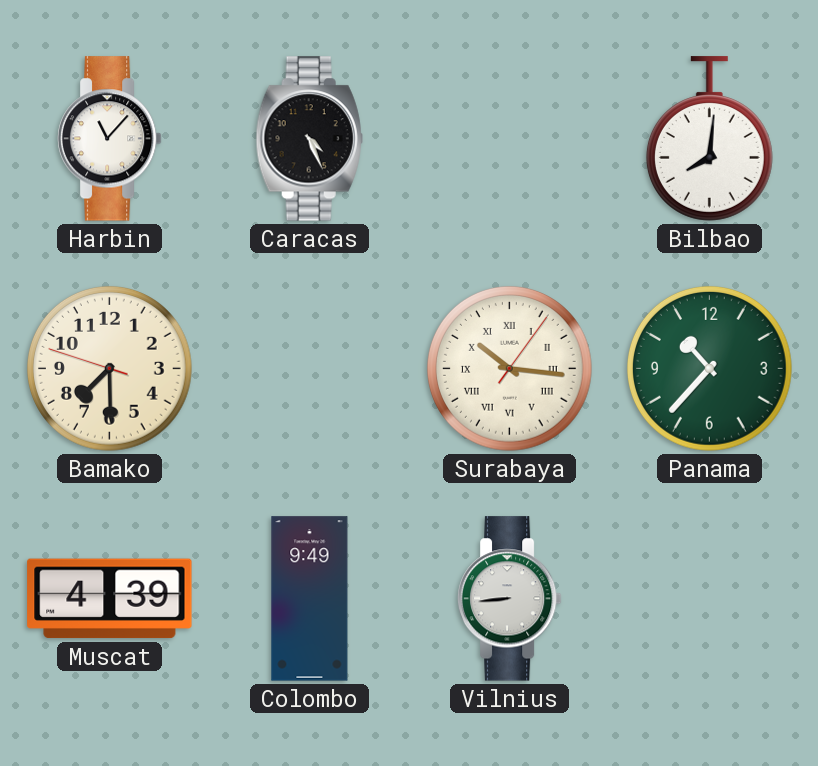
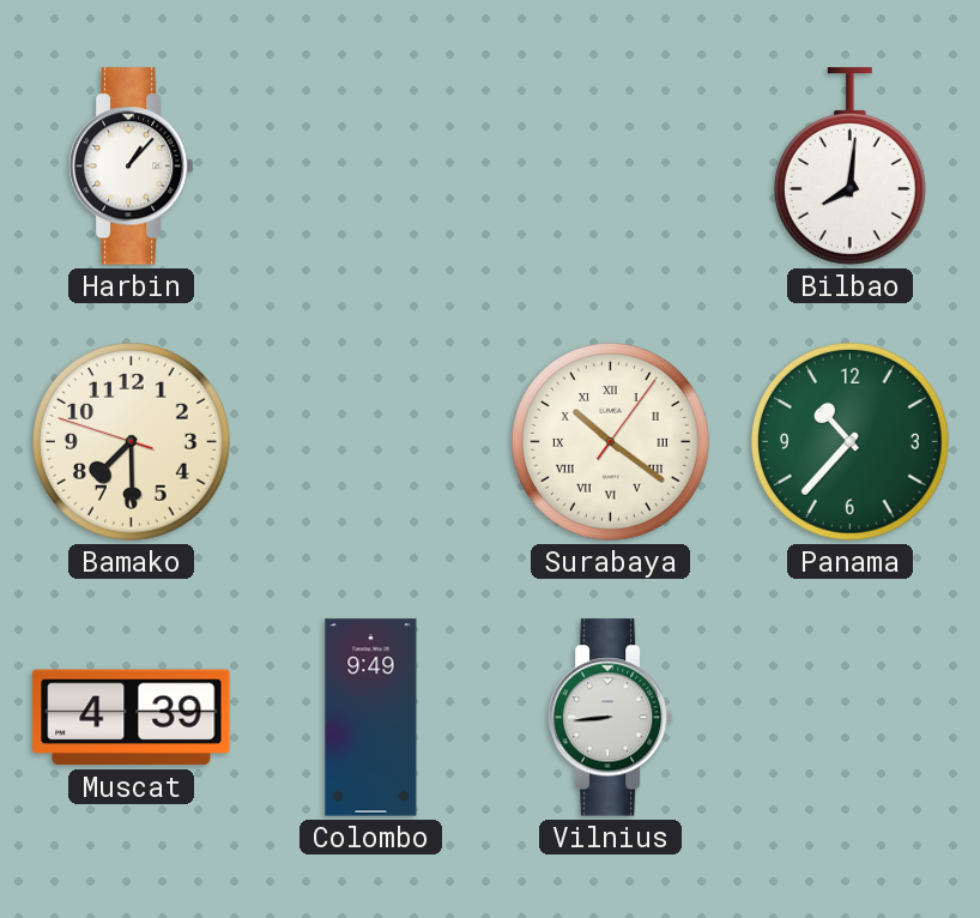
Harbin: 11:07 -> 1:07
Caracas: 4:26 -> none
Surabaya: 10:16 -> 10:21
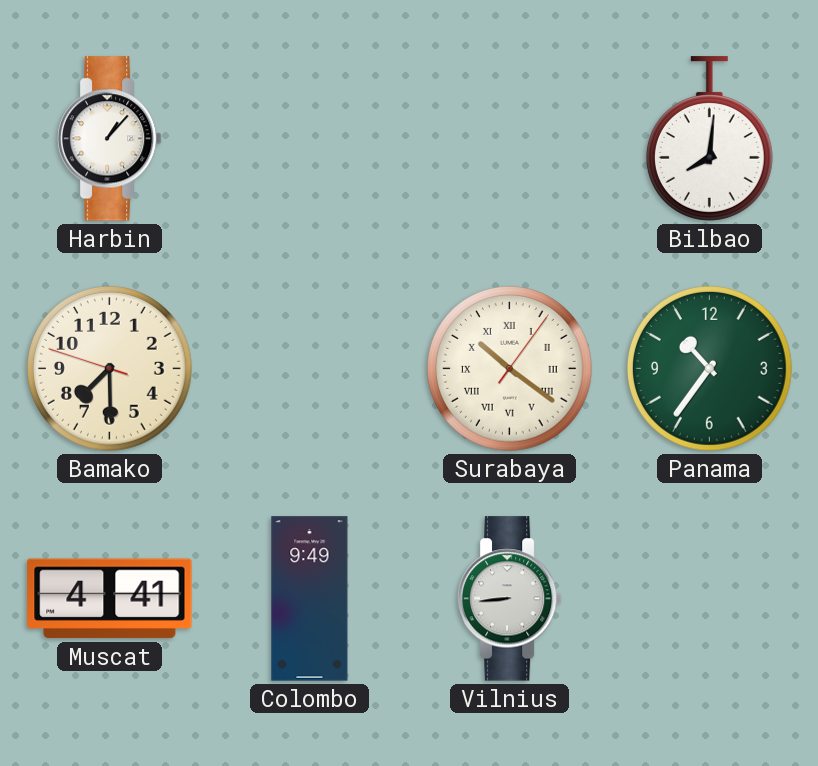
Panama: 10:37 -> 10:36
Muscat: 4:39 -> 4:41
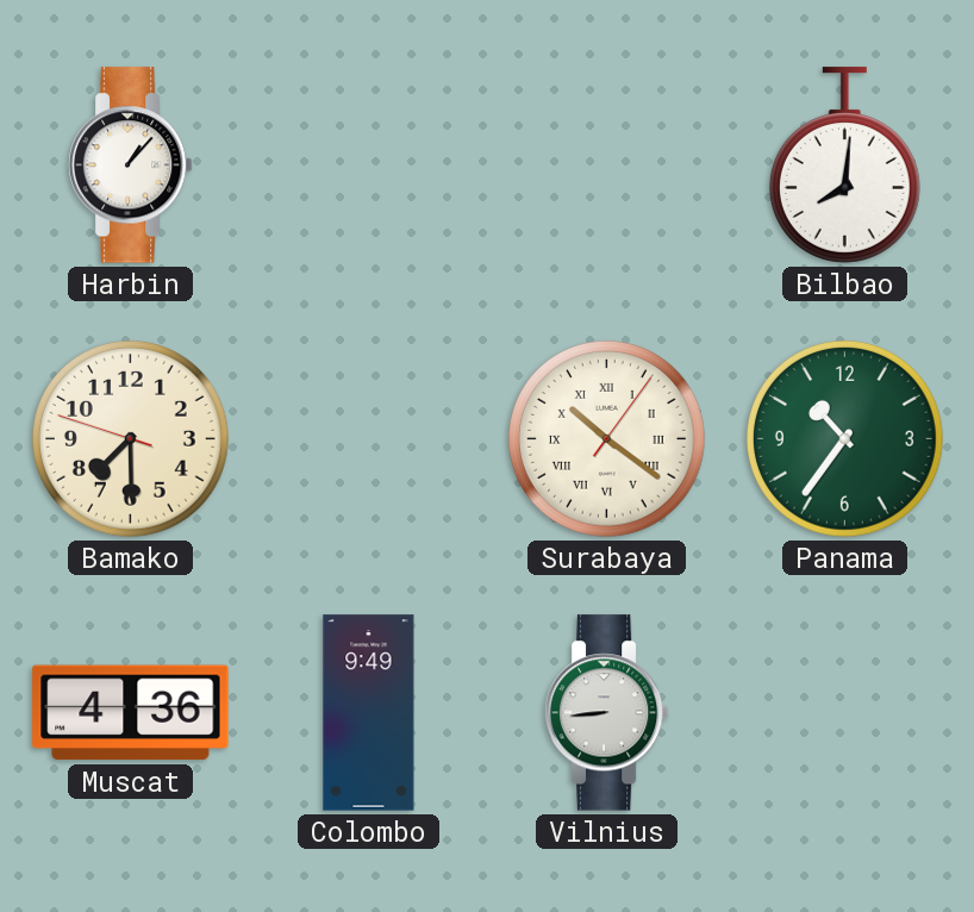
Muscat: 4:41 -> 4:36
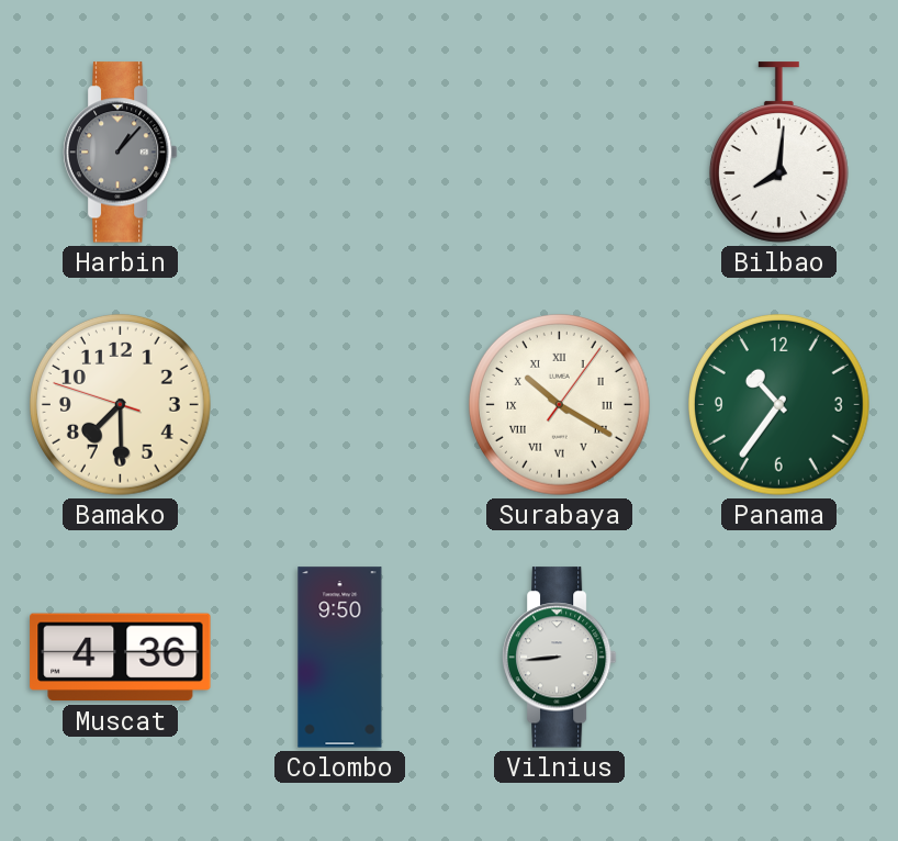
Harbin dial: white -> grey
Surabaya: 10:21 -> 10:20
Colombo: 9:49 -> 9:50
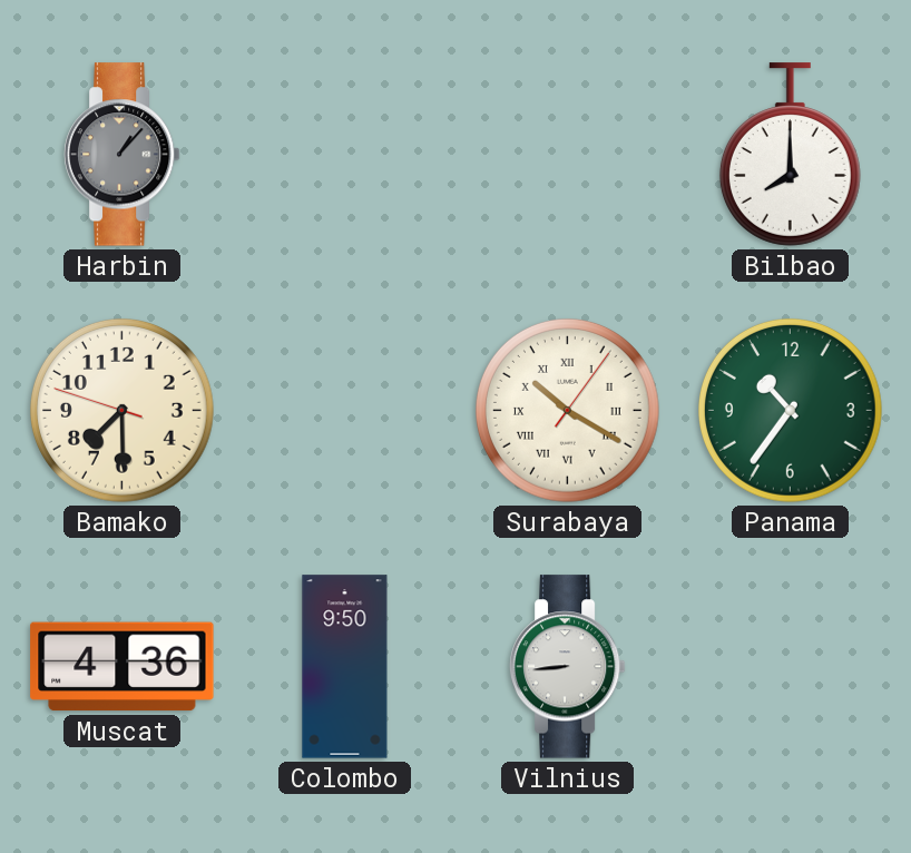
Bilbao: 8:01 -> 8:00
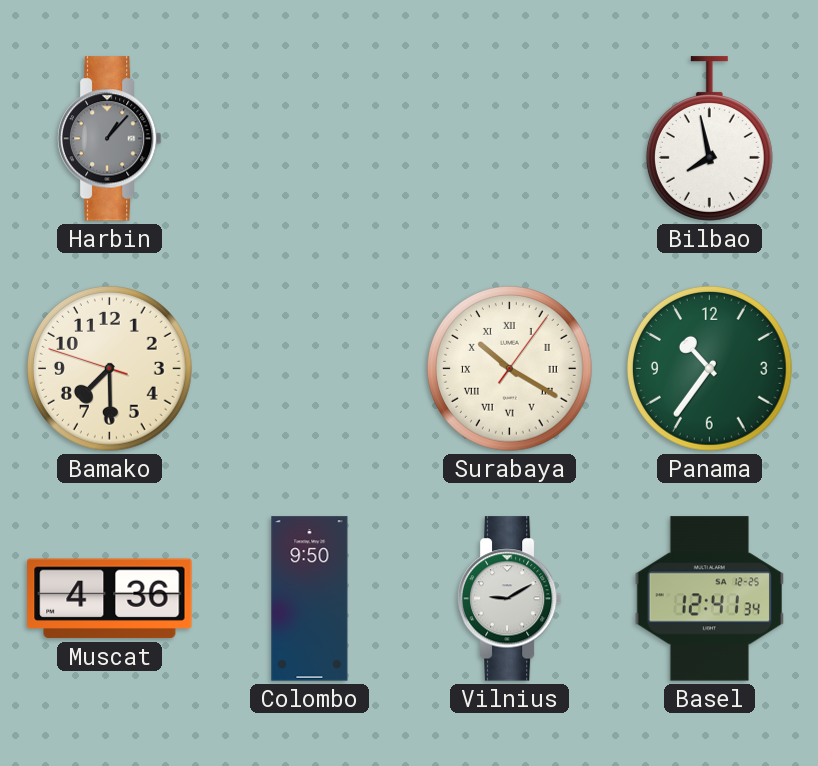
Bilbao: 8:00 -> 7:58
Vilnius: 8:44 -> 9:10
Basel: none -> 12:41
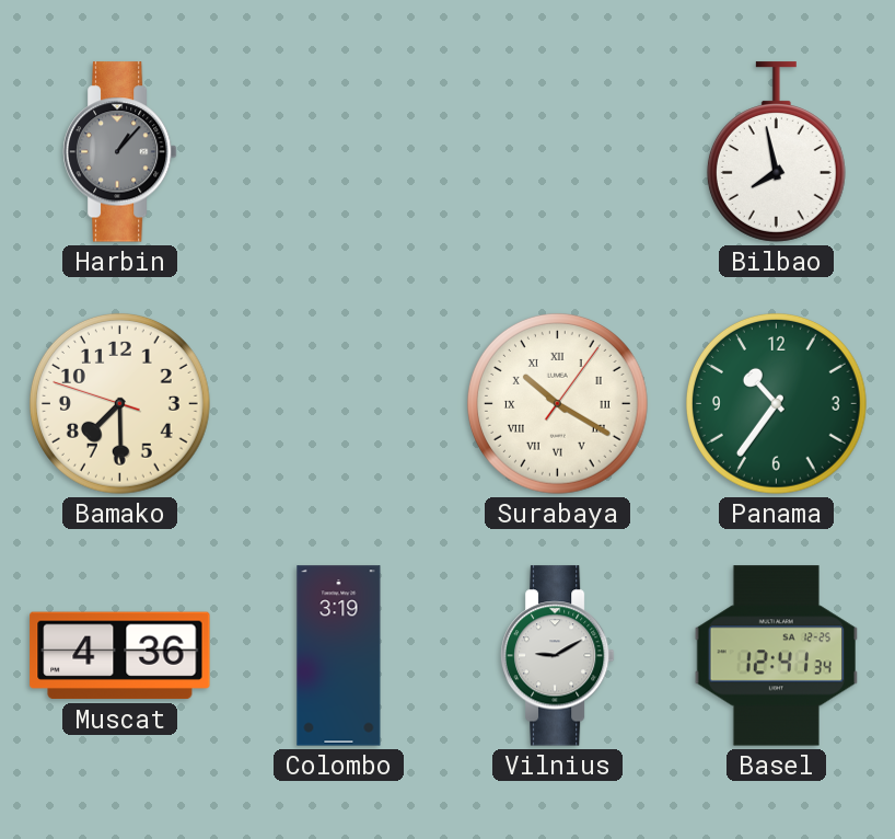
Colombo: 9:50 -> 3:19
